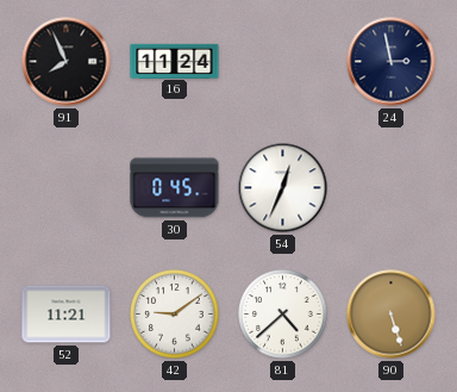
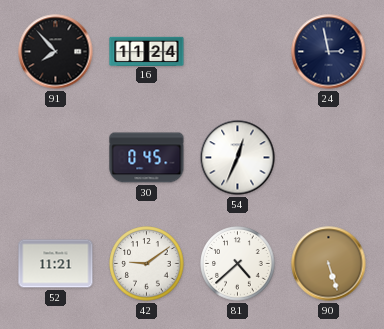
91: 7:56 -> 7:53
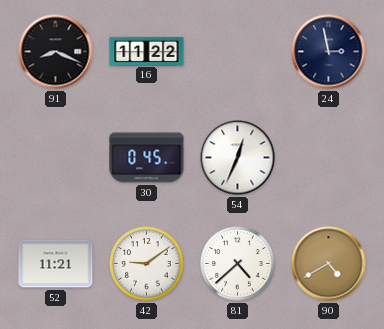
91: 7:53 -> 8:19
16: 11:24 -> 11:22
90: 5:27 -> 4:40
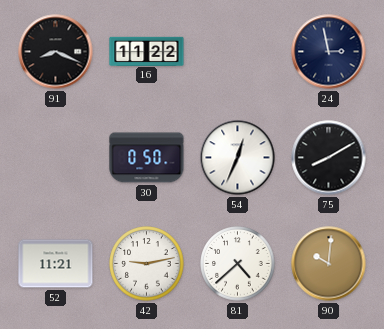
30: 0:45 -> 0:50
75: none -> 8:10
42: 9:09 -> 9:13
90: 4:40 -> 10:01
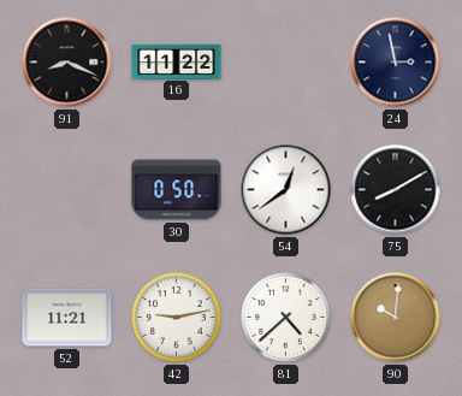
54: 12:34 -> 12:39
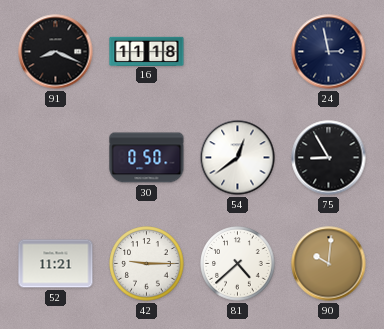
16: 11:22 -> 11:18
75: 8:10 -> 8:55
42: 9:13 -> 9:15
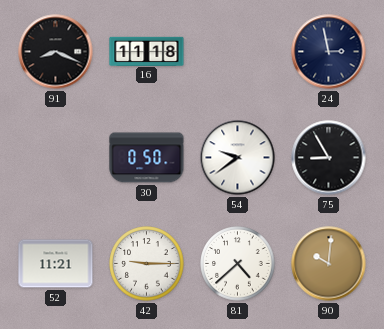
54: 12:39 -> 9:39
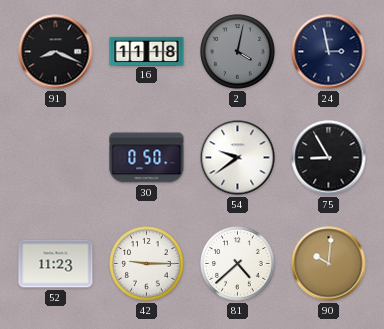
2: none -> 4:02
52: 11:21 -> 11:23
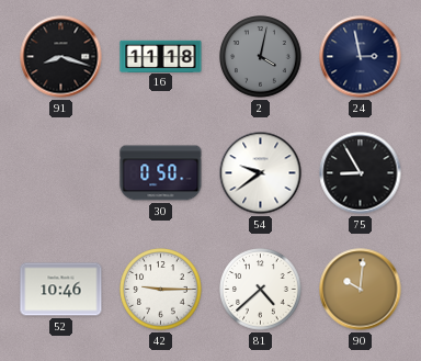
91: 8:19 -> 8:18
52: 11:23 -> 10:46
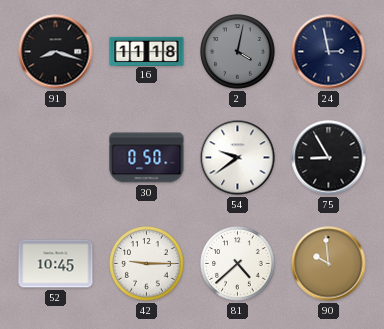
52: 10:46 -> 10:45
90: 10:01 -> 9:59
